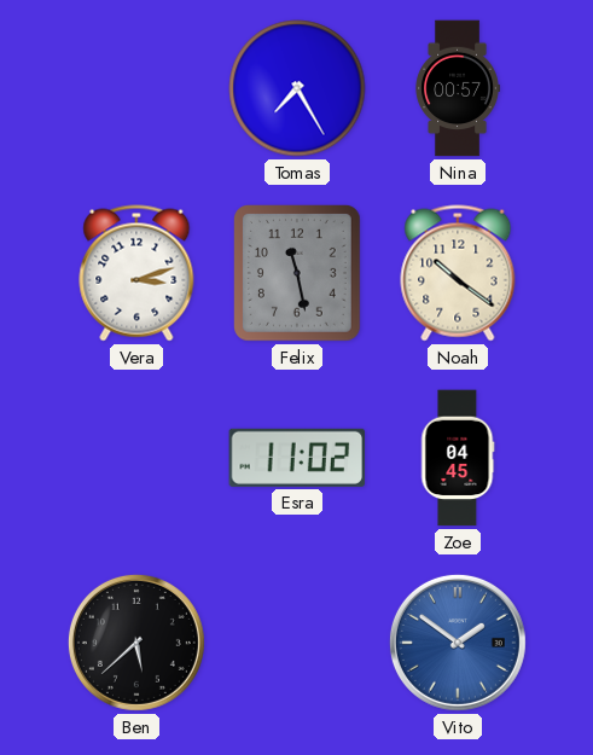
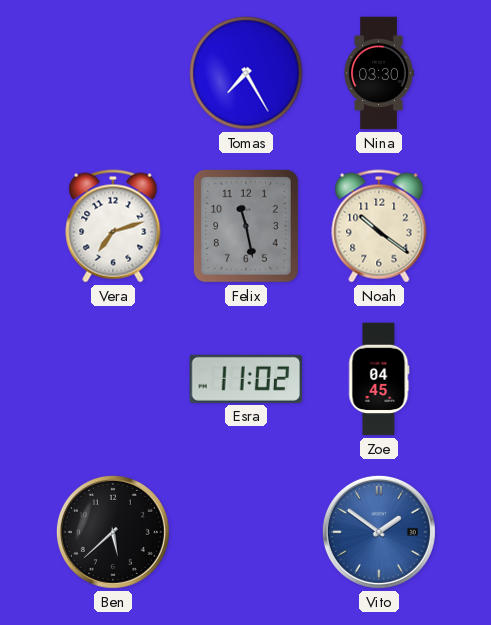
Nina: 00:57 -> 03:30
Vera: 3:12 -> 7:12
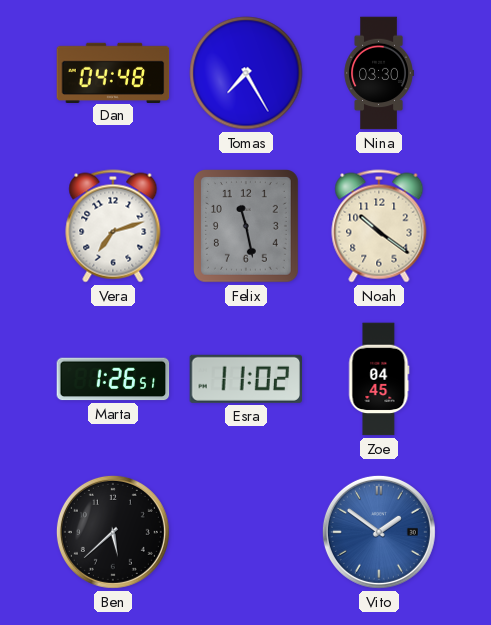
Dan: none -> 04:48
Marta: none -> 1:26
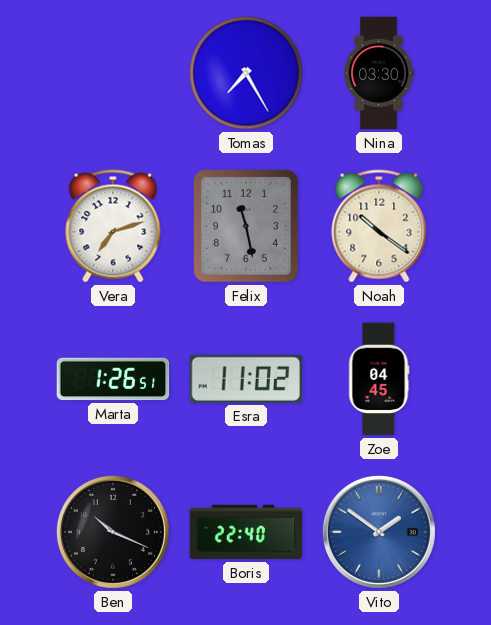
Dan: 04:48 -> none
Ben: 5:38 -> 10:19
Boris: none -> 22:40
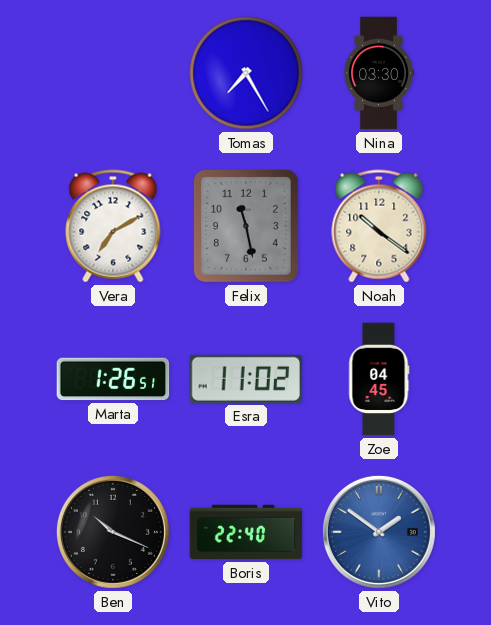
Vera: 7:12 -> 7:10
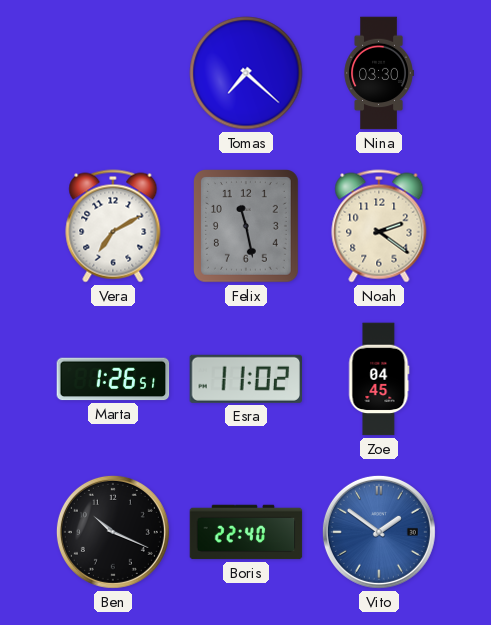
Tomas: 7:25 -> 7:22
Noah: 10:21 -> 2:21
